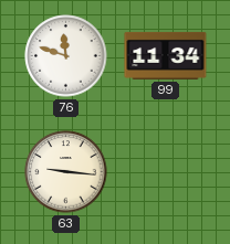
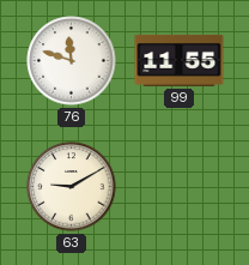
99: 11:34 -> 11:55
63: 9:16 -> 9:10
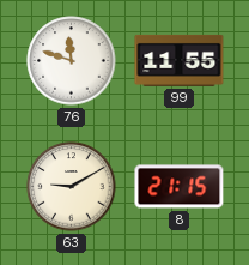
8: none -> 21:15
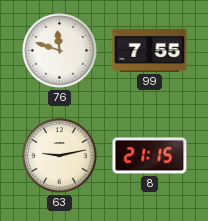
99: 11:55 -> 7:55
63: 9:10 -> 9:13
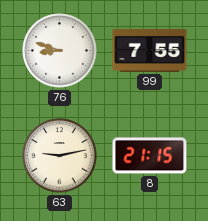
76: 11:48 -> 8:48
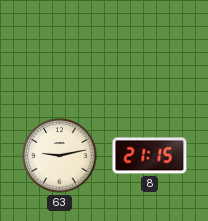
76: 8:48 -> none
99: 7:55 -> none
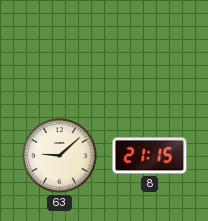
63: 9:13 -> 9:08
